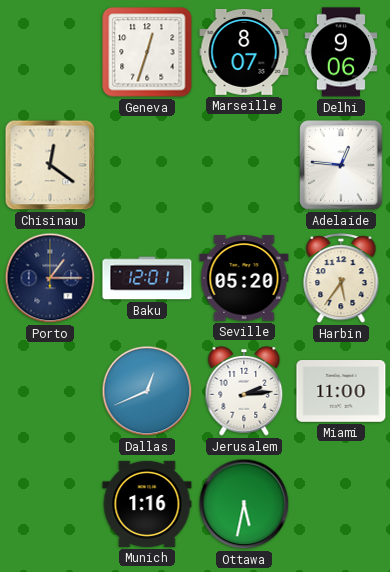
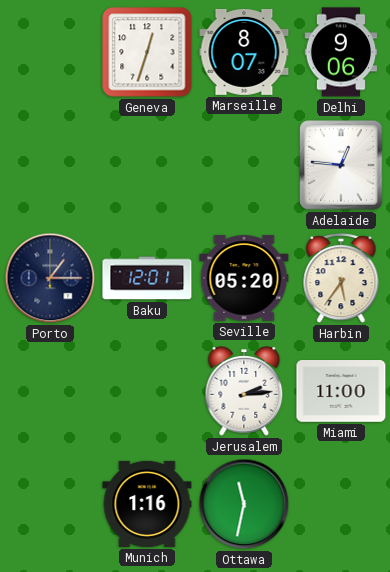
Chisinau: 12:21 -> none
Dallas: 12:41 -> none
Ottawa: 5:32 -> 11:32
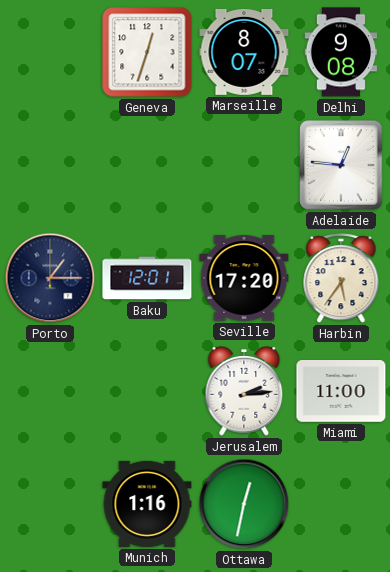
Delhi: 9:06 -> 9:08
Seville: 05:20 -> 17:20
Ottawa: 11:32 -> 12:32
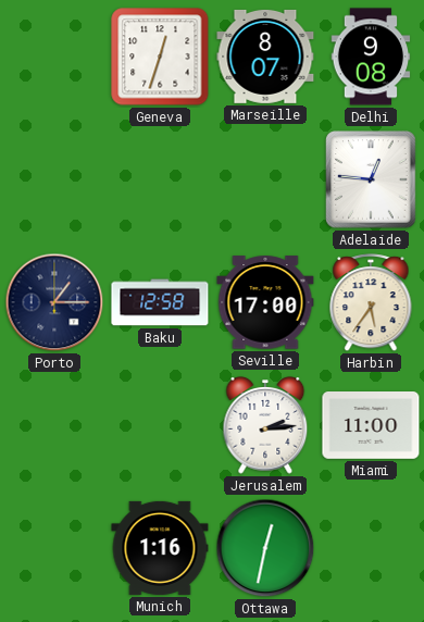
Baku: 12:01 -> 12:58
Seville: 17:20 -> 17:00
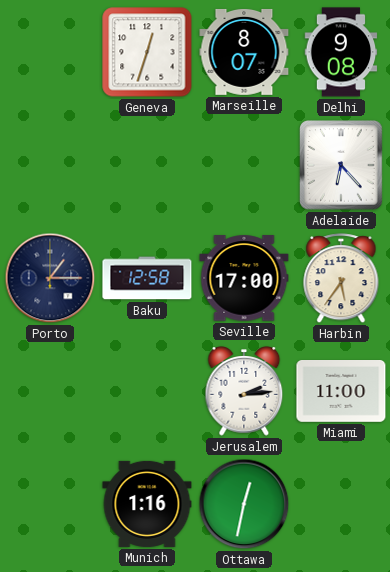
Adelaide: 12:46 -> 6:23
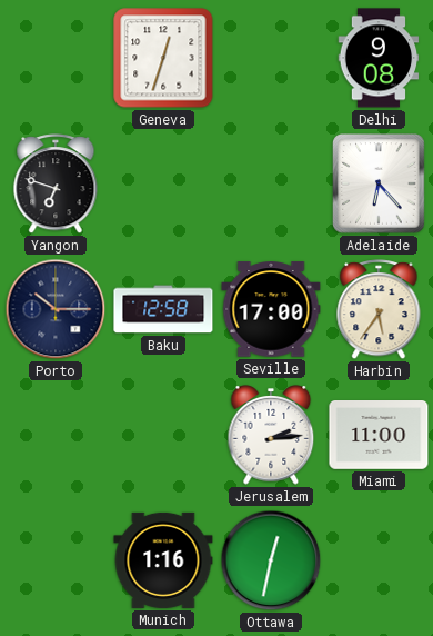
Marseille: 8:07 -> none
Yangon: none -> 6:48
Porto: 1:15 -> 10:15
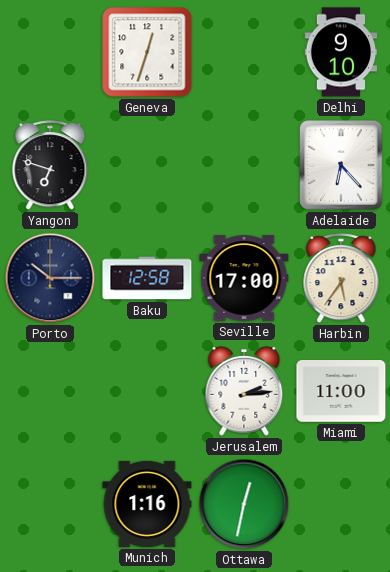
Delhi: 9:08 -> 9:10
